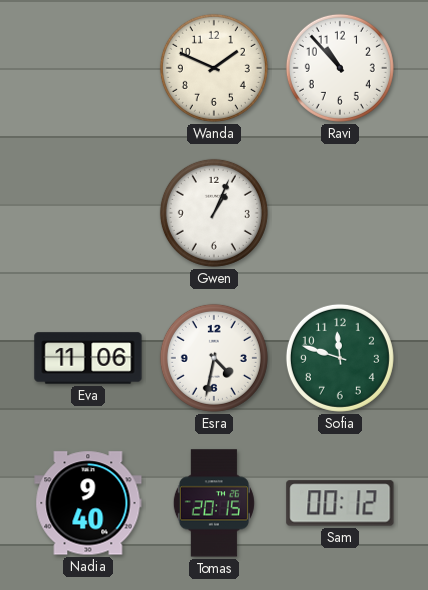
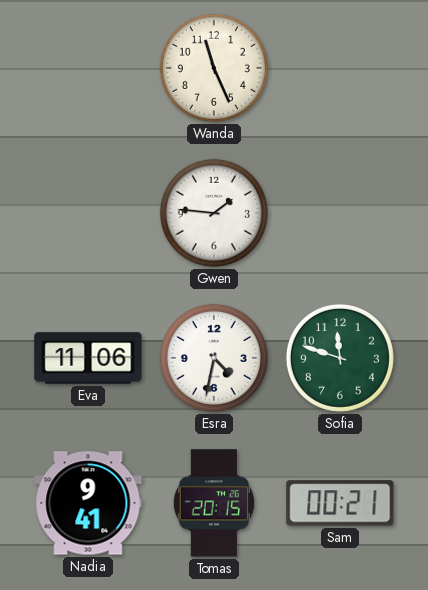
Wanda: 1:49 -> 11:26
Ravi: 10:53 -> none
Gwen: 1:04 -> 1:46
Nadia: 9:40 -> 9:41
Sam: 00:12 -> 00:21
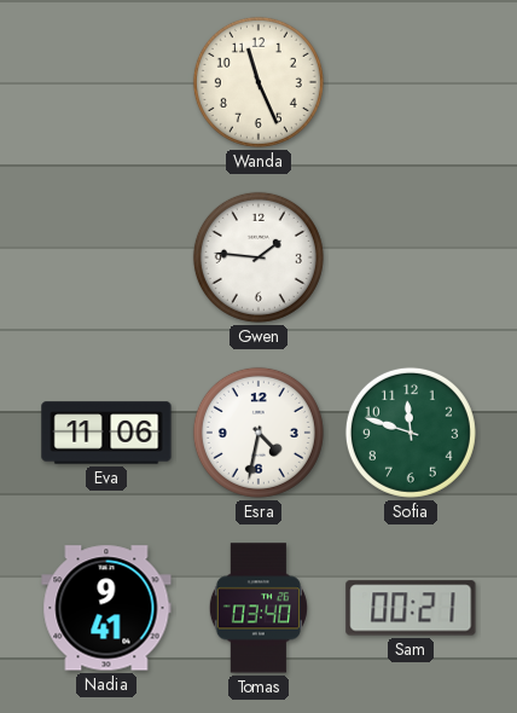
Tomas: 20:15 -> 03:40
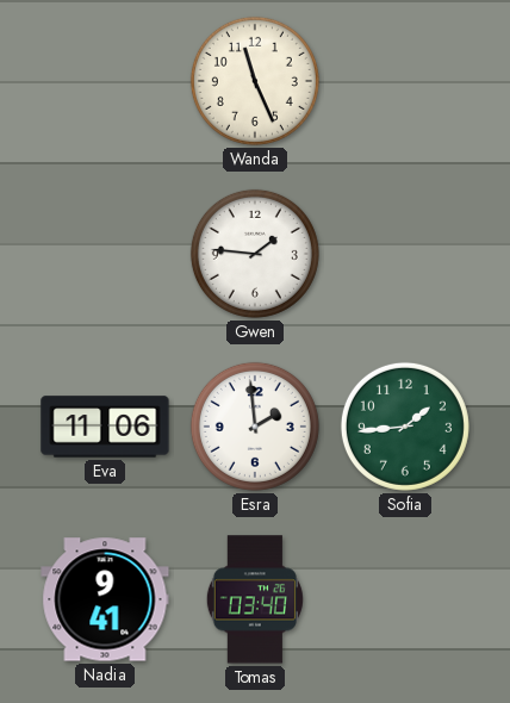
Esra: 4:32 -> 1:59
Sofia: 11:48 -> 1:44
Sam: 00:21 -> none
